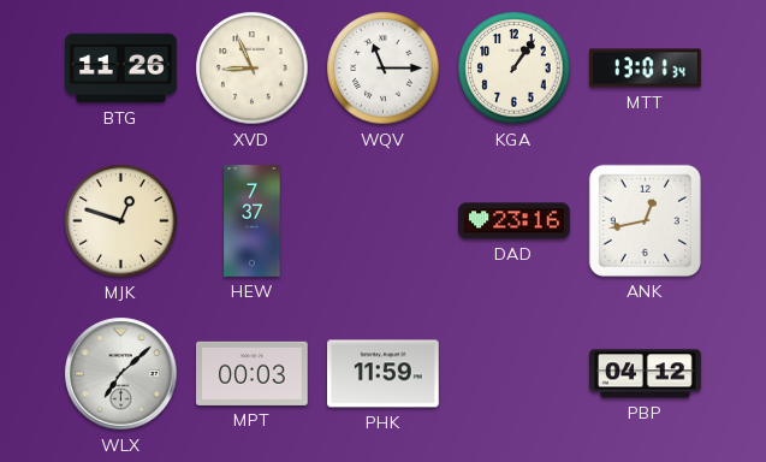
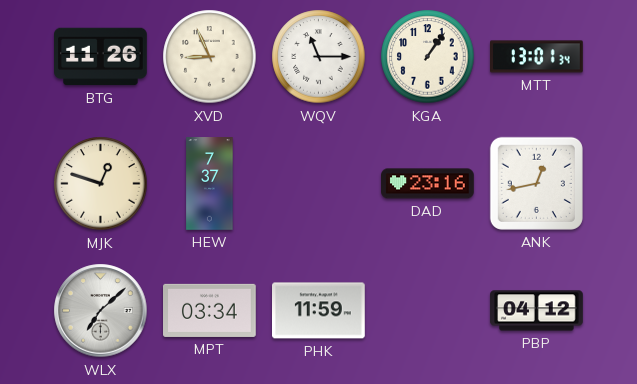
MPT: 00:03 -> 03:34
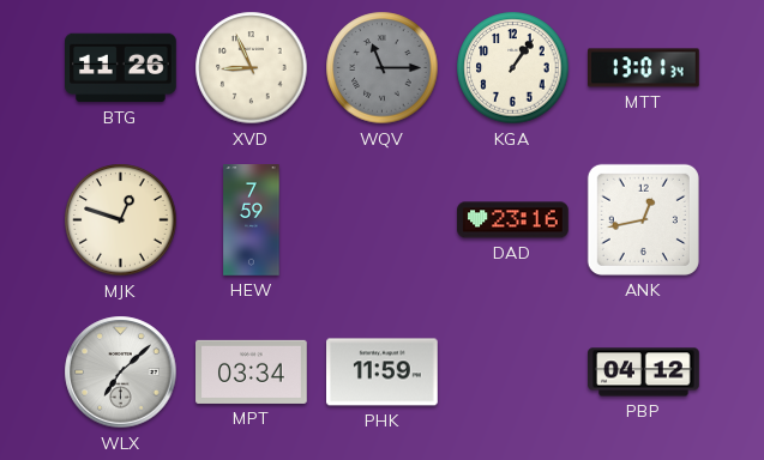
WQV dial: white -> grey
HEW: 7:37 -> 7:59
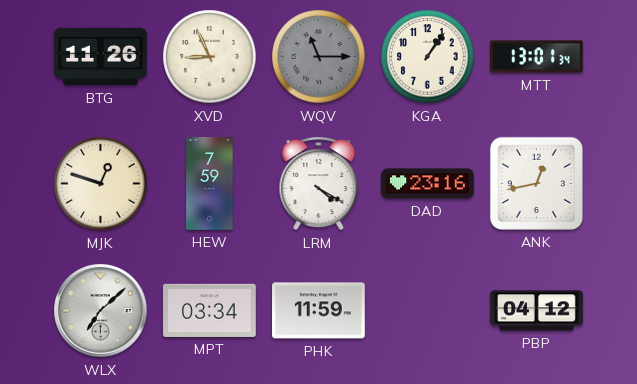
LRM: none -> 4:20
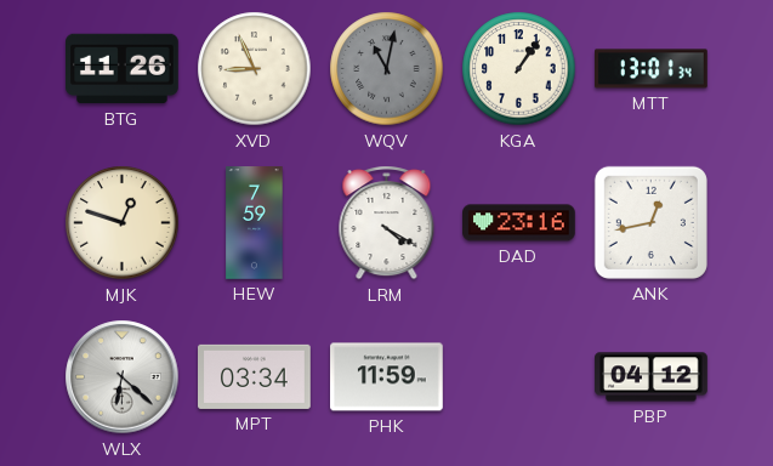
WQV: 11:15 -> 11:02
WLX: 7:08 -> 6:22
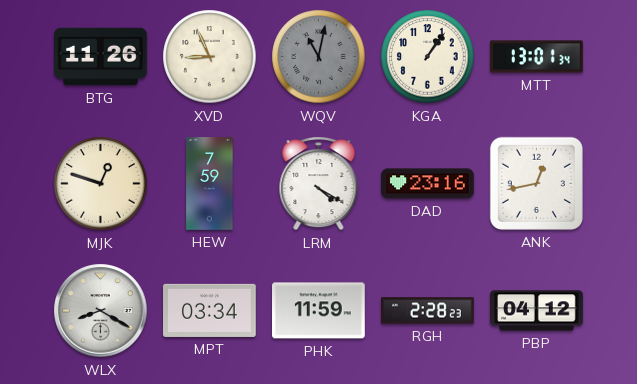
WLX: 6:22 -> 8:20
RGH: none -> 2:28
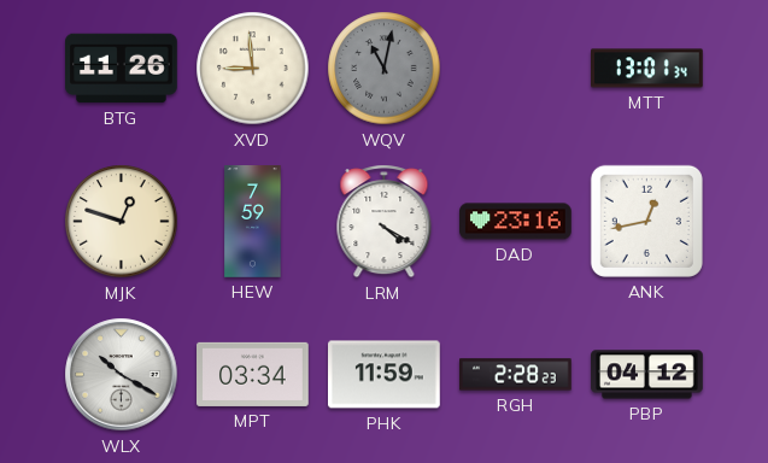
XVD: 8:56 -> 8:59
KGA: 1:06 -> none
WLX: 8:20 -> 10:20
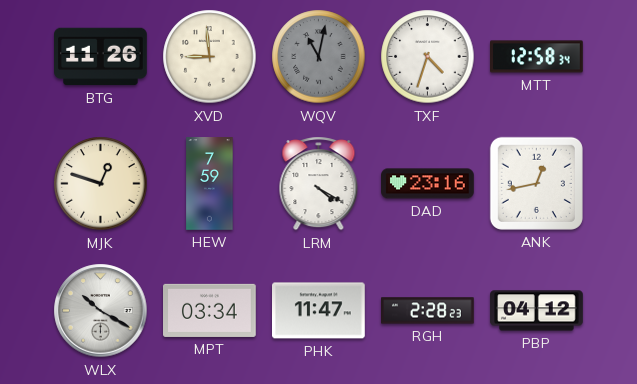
TXF: none -> 4:33
MTT: 13:01 -> 12:58
PHK: 11:59 -> 11:47
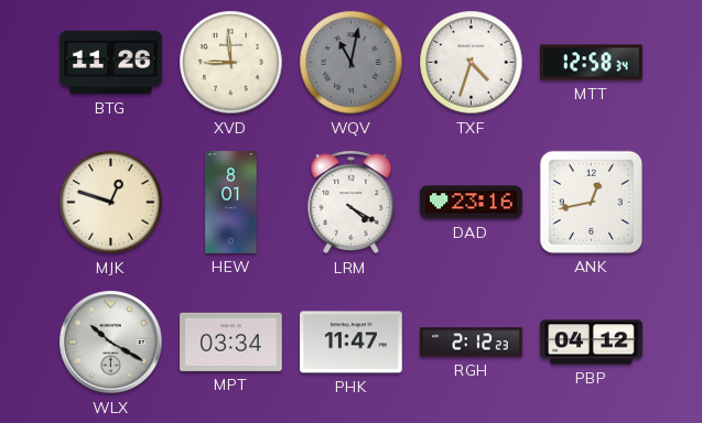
HEW: 7:59 -> 8:01
RGH: 2:28 -> 2:12
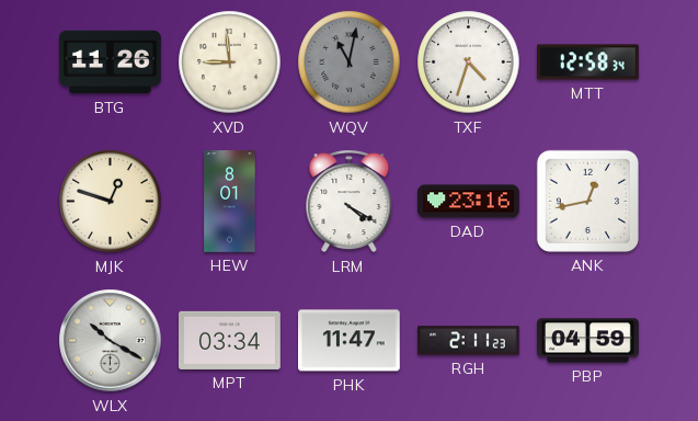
RGH: 2:12 -> 2:11
PBP: 04:12 -> 04:59
